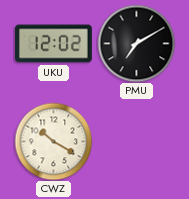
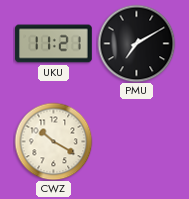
UKU: 12:02 -> 11:21
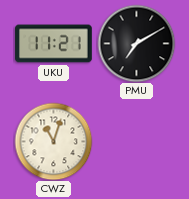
CWZ: 10:20 -> 11:03
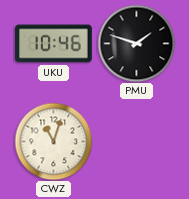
UKU: 11:21 -> 10:46
PMU: 7:10 -> 1:48
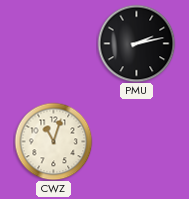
UKU: 10:46 -> none
PMU: 1:48 -> 2:13
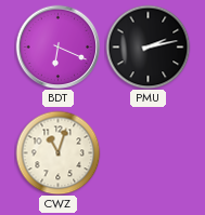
BDT: none -> 6:19
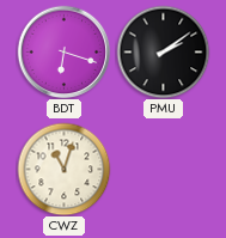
BDT: 6:19 -> 6:18
PMU: 2:13 -> 2:09
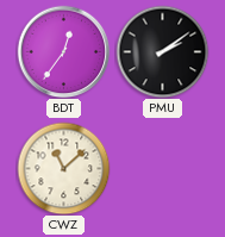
BDT: 6:18 -> 12:36
CWZ: 11:03 -> 11:08
